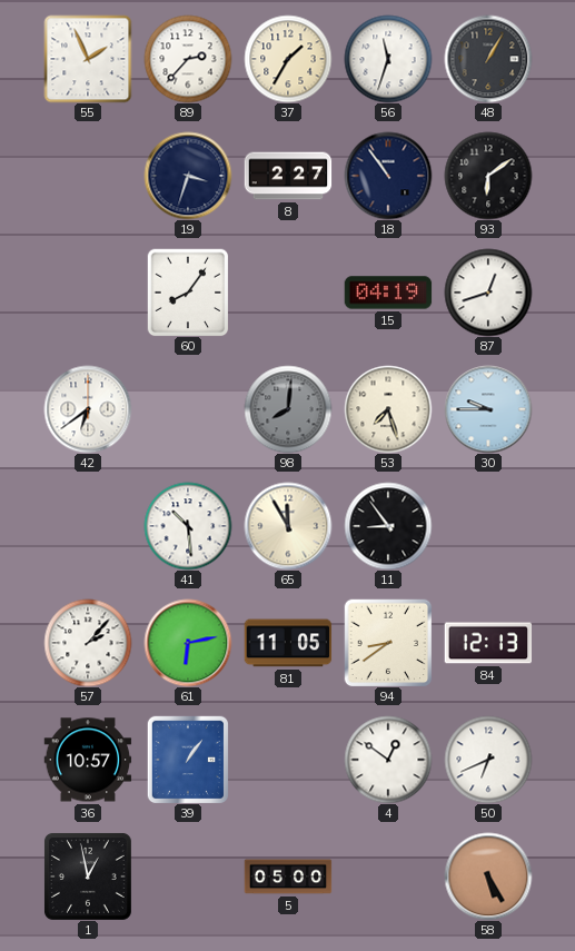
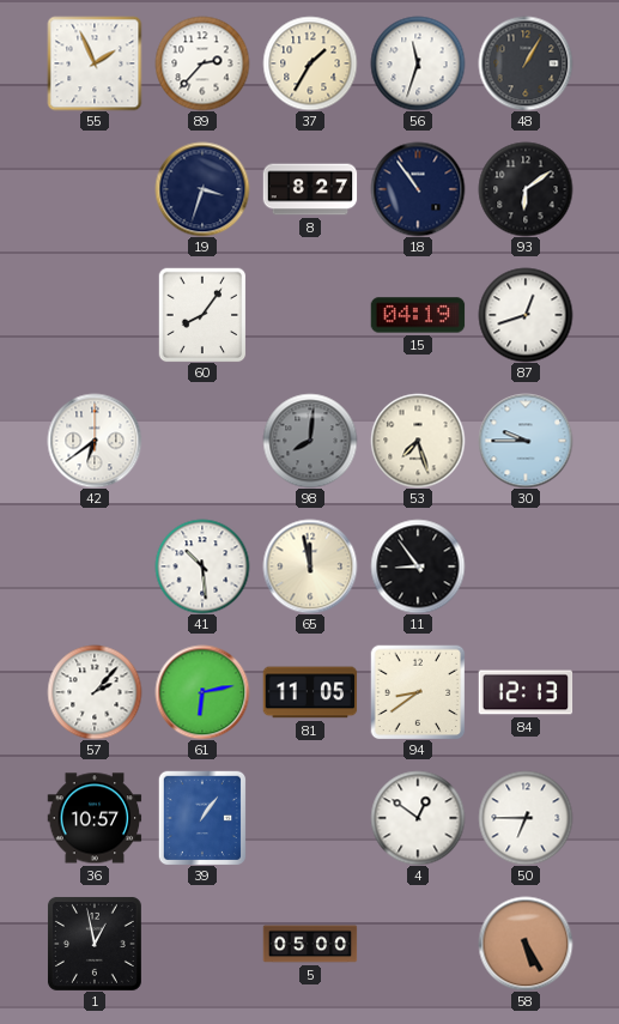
8: 2:27 -> 8:27
65: 11:55 -> 11:58
50: 6:41 -> 6:45
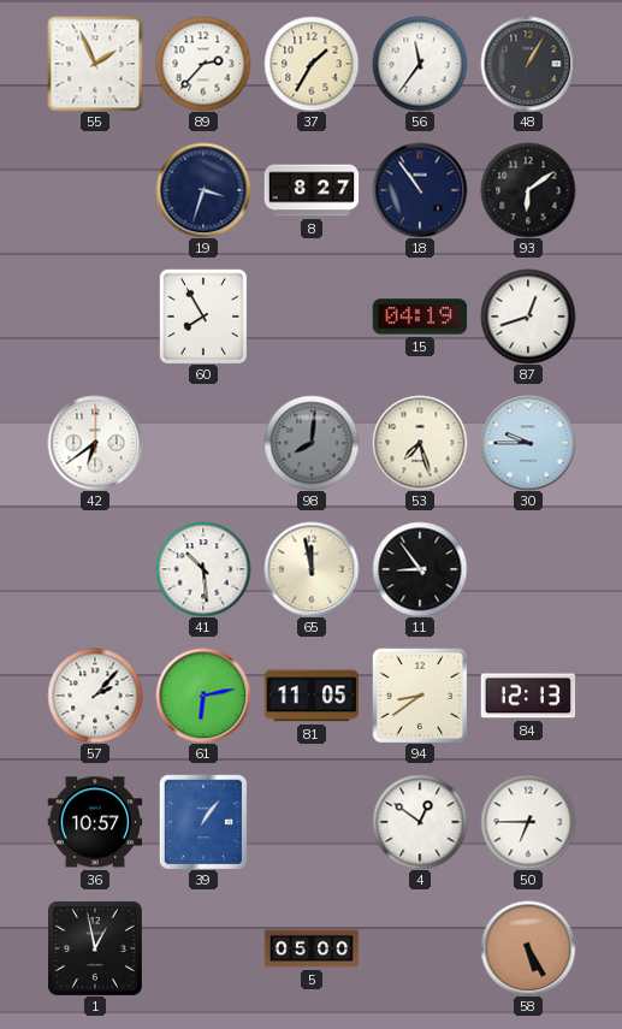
56: 11:33 -> 11:36
60: 8:06 -> 7:55
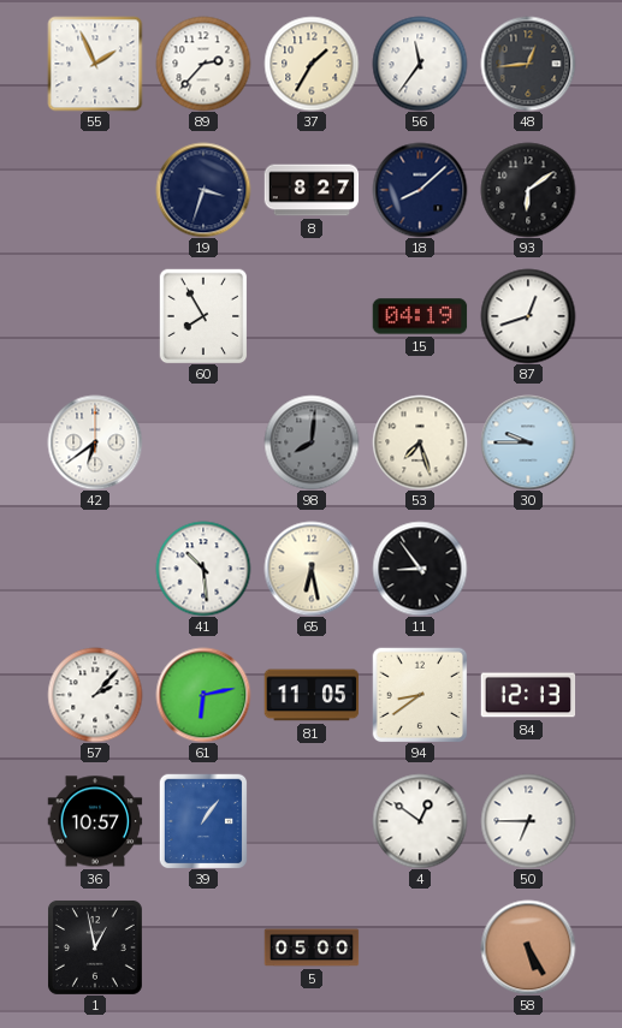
48: 1:05 -> 12:44
18: 10:54 -> 8:08
65: 11:58 -> 6:28
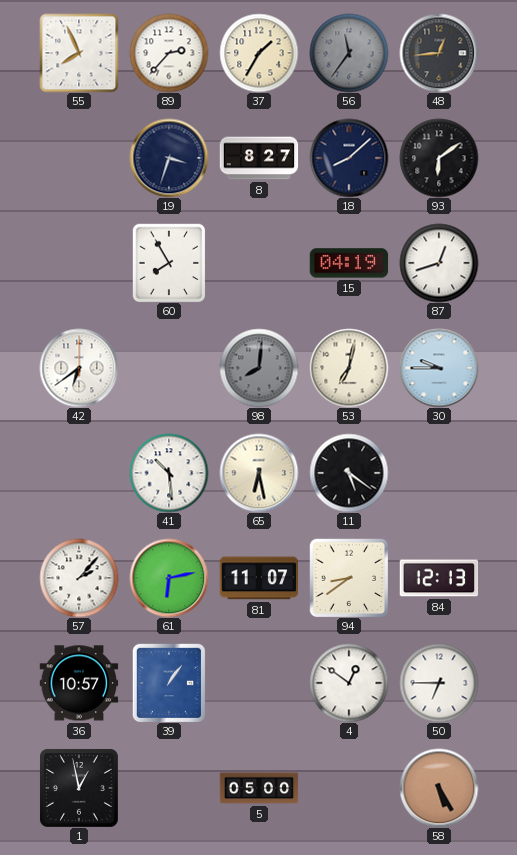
55: 1:56 -> 7:56
56 dial: white -> grey
53: 7:27 -> 7:02
11: 8:54 -> 5:21
81: 11:05 -> 11:07
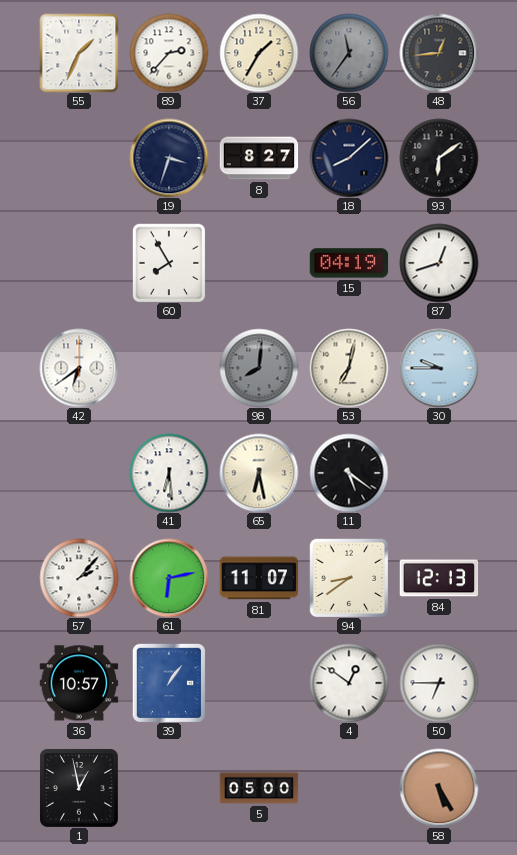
55: 7:56 -> 1:34
41: 10:29 -> 6:29
